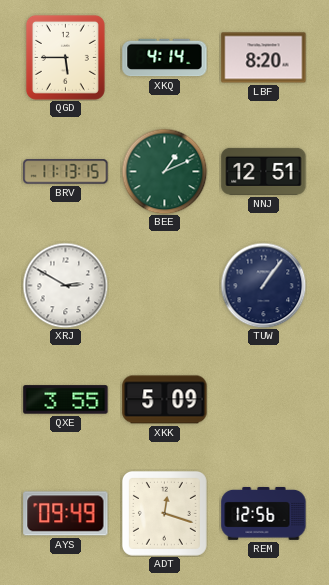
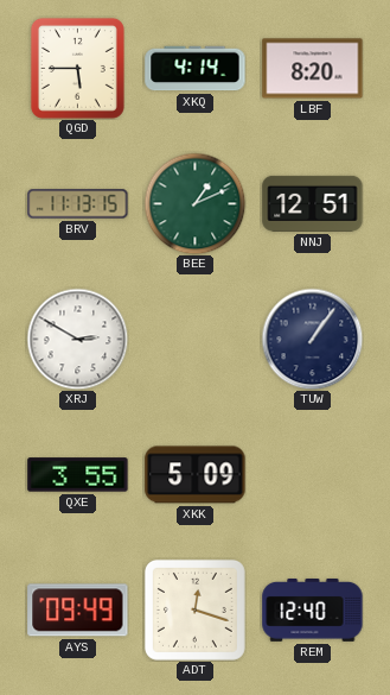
REM: 12:56 -> 12:40
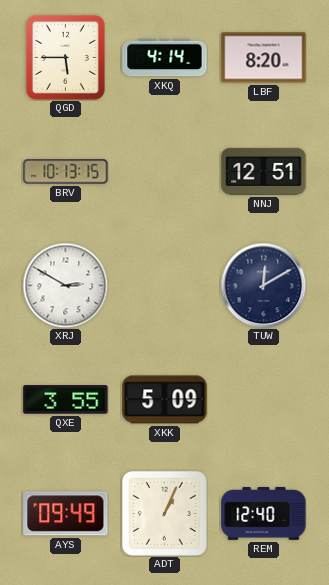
BRV: 11:13 -> 10:13
BEE: 1:11 -> none
TUW: 1:06 -> 12:10
ADT: 12:18 -> 1:04
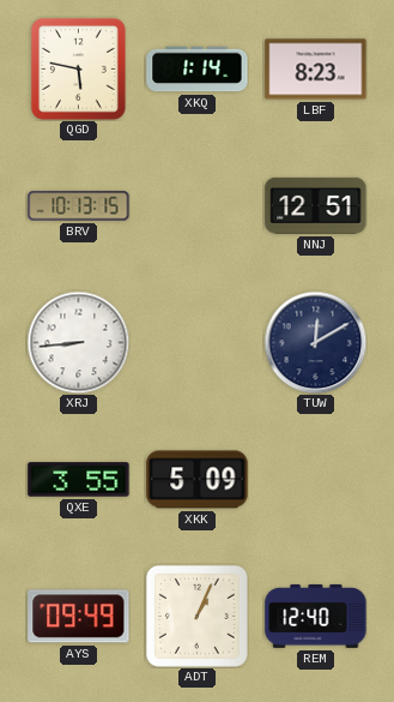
QGD: 5:45 -> 5:47
XKQ: 4:14 -> 1:14
LBF: 8:20 -> 8:23
XRJ: 2:50 -> 8:44
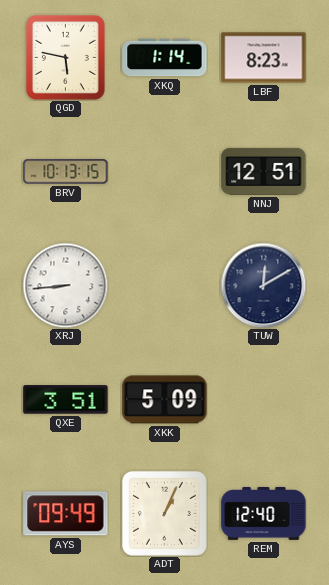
QXE: 3:55 -> 3:51
